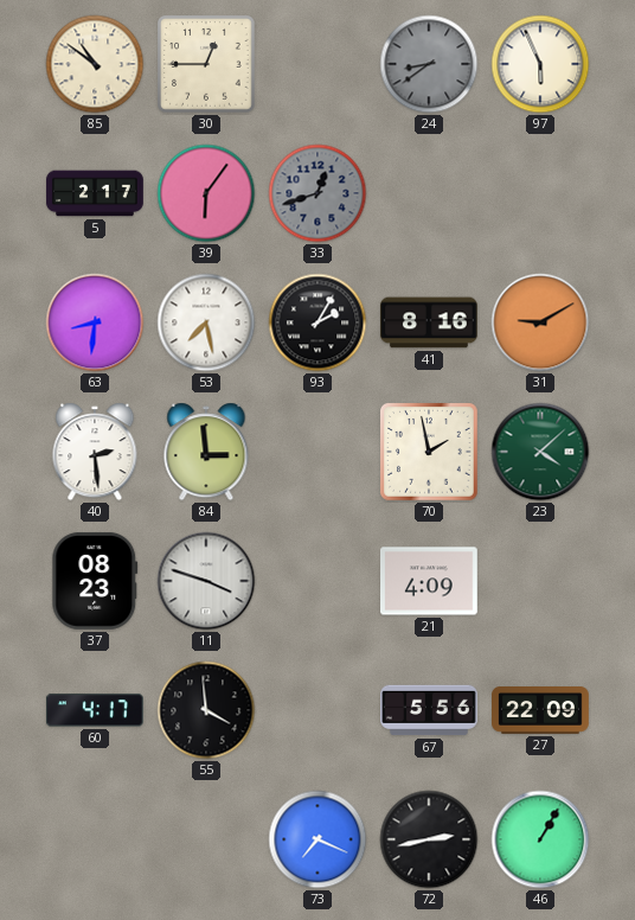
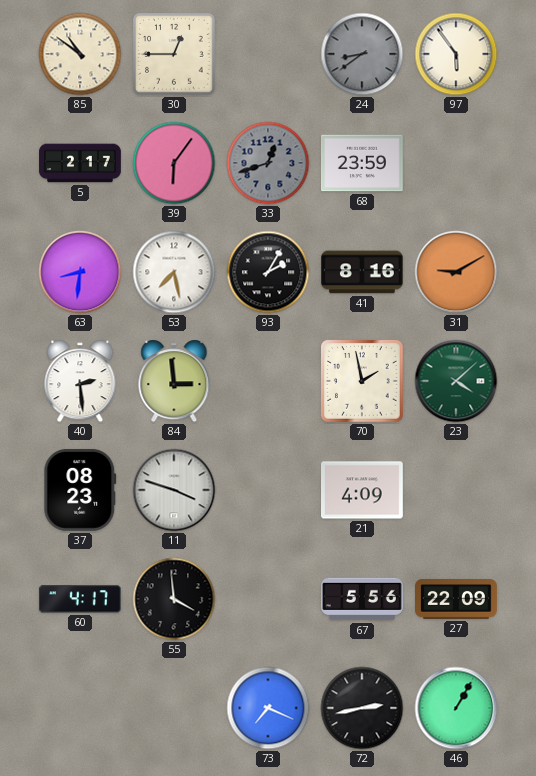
97: 5:56 -> 5:54
68: none -> 23:59
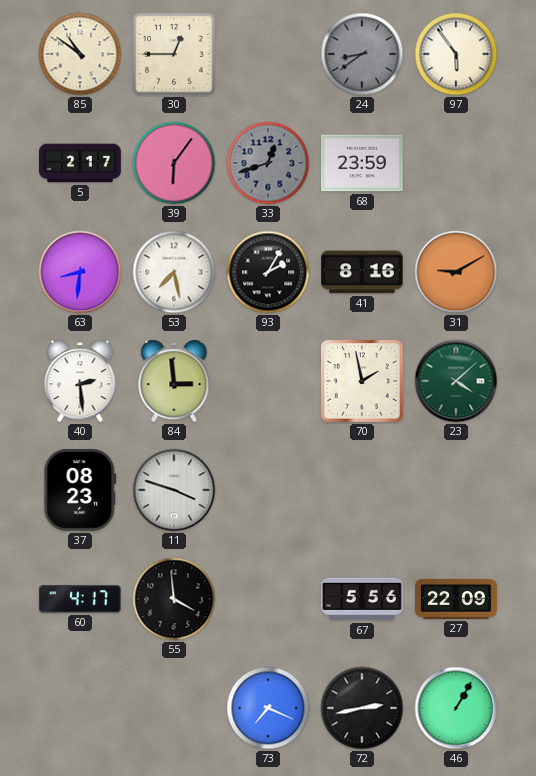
21: 4:09 -> none
